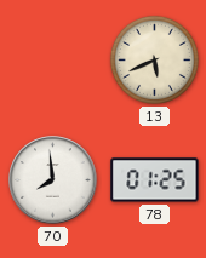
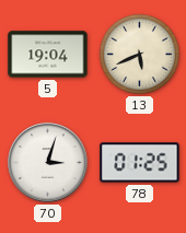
5: none -> 19:04
70: 7:59 -> 3:03
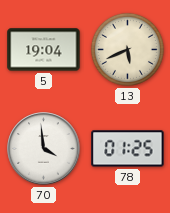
70: 3:03 -> 3:59
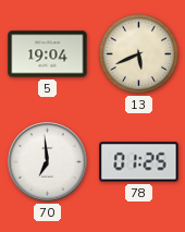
70: 3:59 -> 6:59
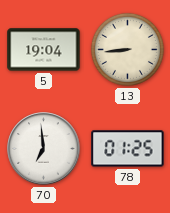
13: 5:41 -> 8:44
